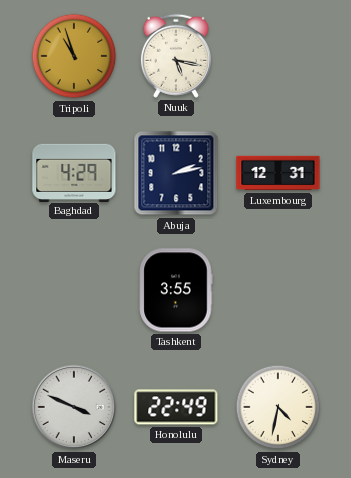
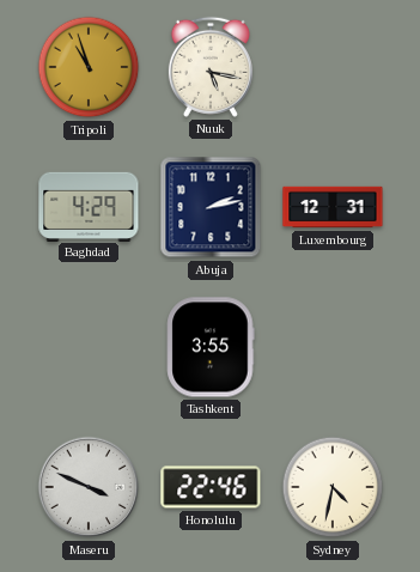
Honolulu: 22:49 -> 22:46
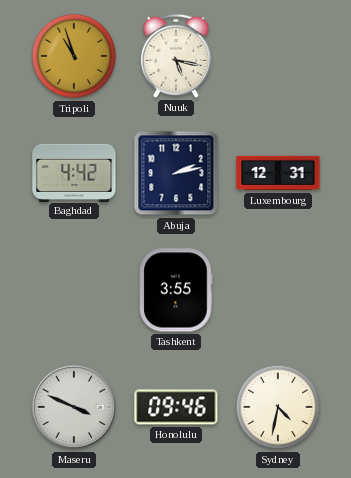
Baghdad: 4:29 -> 4:42
Honolulu: 22:46 -> 09:46
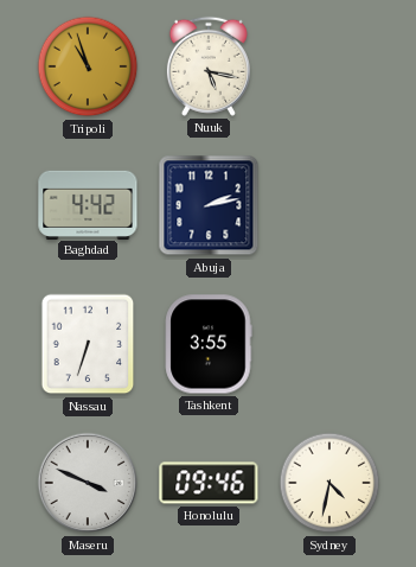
Luxembourg: 12:31 -> none
Nassau: none -> 6:33
